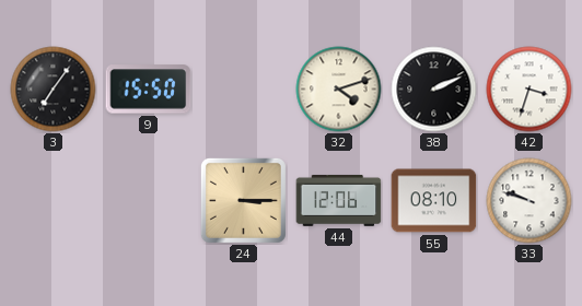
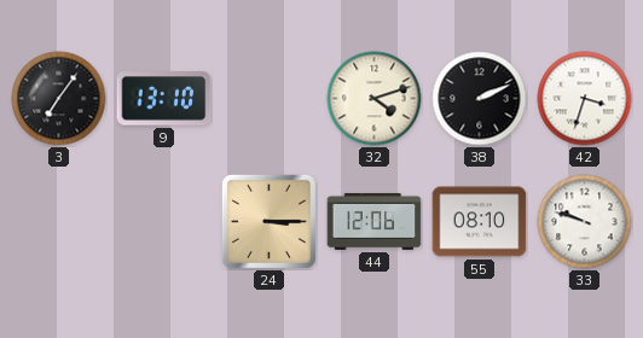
9: 15:50 -> 13:10
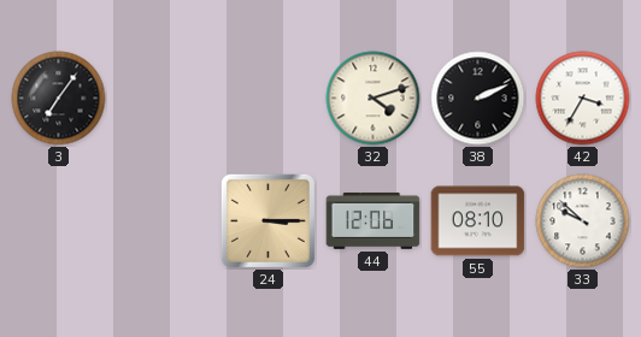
9: 13:10 -> none
42: 3:33 -> 3:35
33: 9:48 -> 9:52
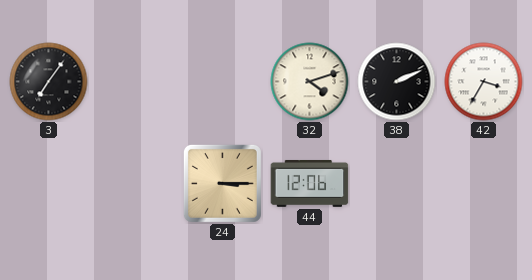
55: 08:10 -> none
33: 9:52 -> none
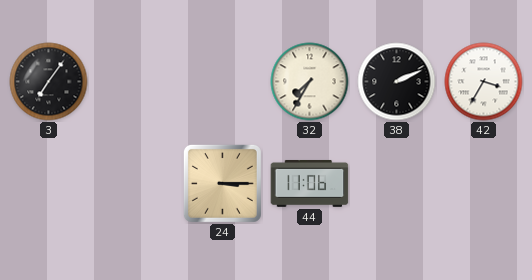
32: 4:12 -> 7:35
44: 12:06 -> 11:06
